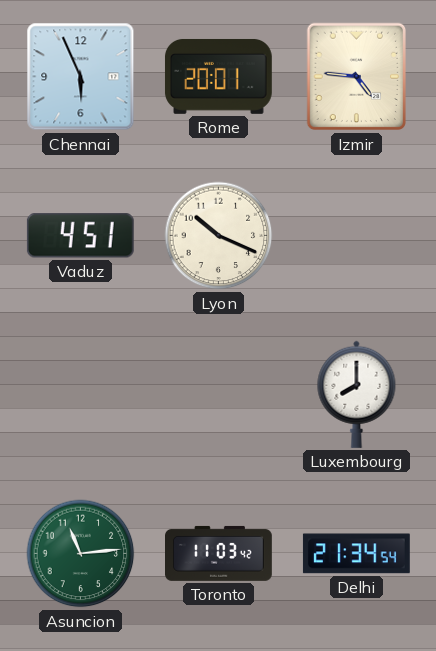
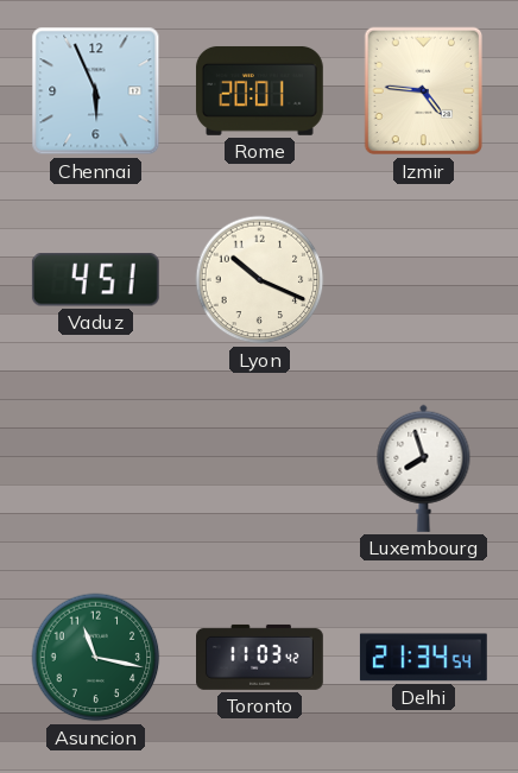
Luxembourg: 8:00 -> 7:57
Asuncion: 11:14 -> 11:17
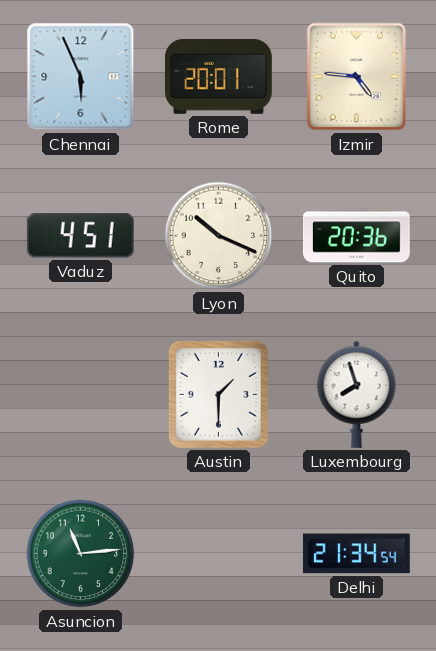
Quito: none -> 20:36
Austin: none -> 1:30
Asuncion: 11:17 -> 11:14
Toronto: 11:03 -> none
